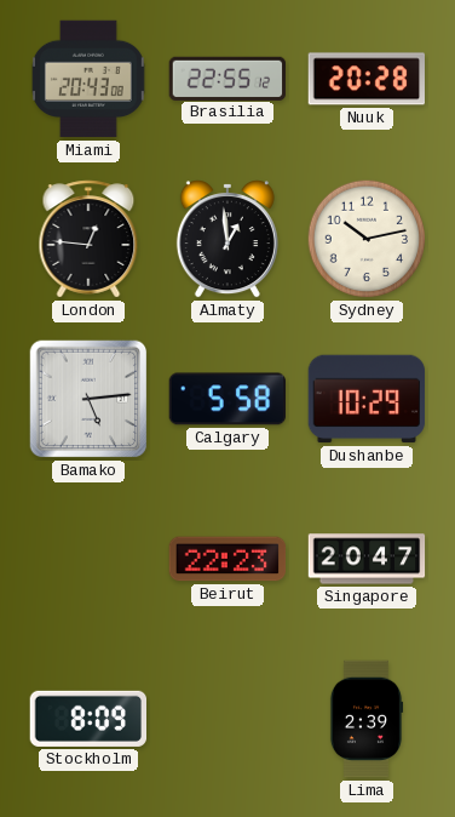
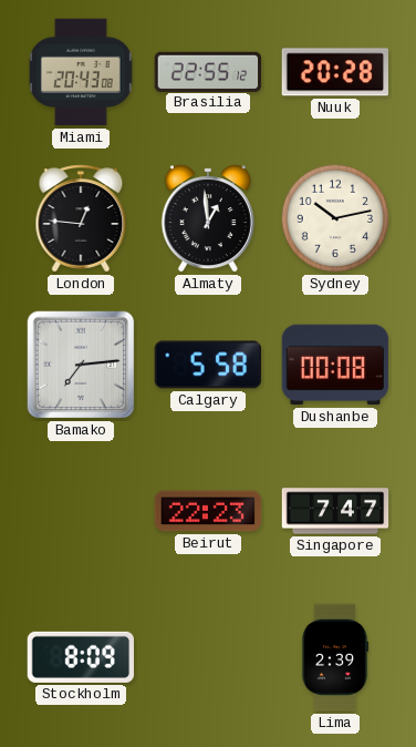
Bamako: 5:14 -> 7:14
Dushanbe: 10:29 -> 00:08
Singapore: 20:47 -> 7:47
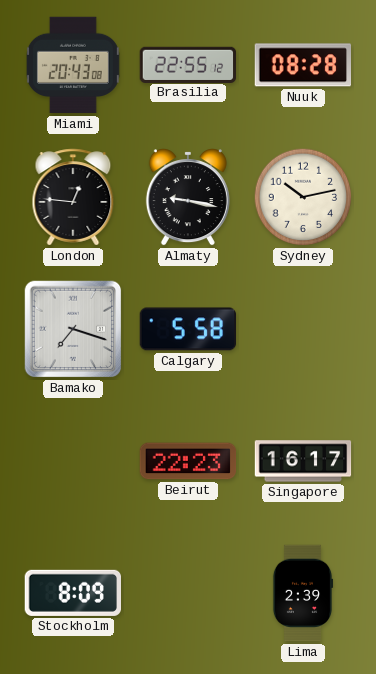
Nuuk: 20:28 -> 08:28
Almaty: 12:59 -> 9:17
Bamako: 7:14 -> 7:18
Dushanbe: 00:08 -> none
Singapore: 7:47 -> 16:17
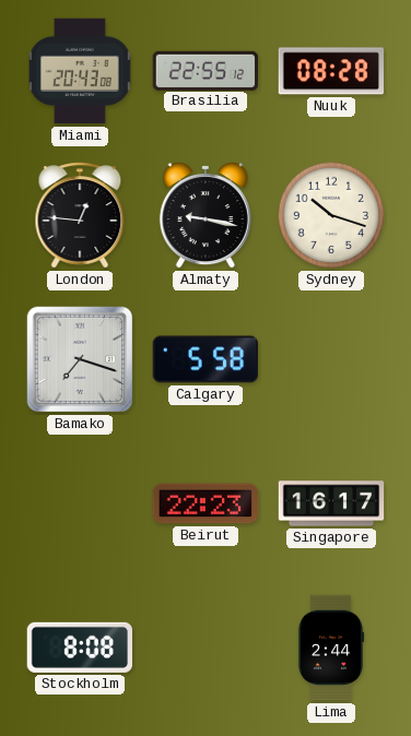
Sydney: 10:13 -> 10:18
Stockholm: 8:09 -> 8:08
Lima: 2:39 -> 2:44
